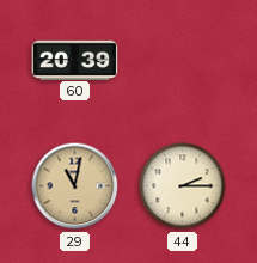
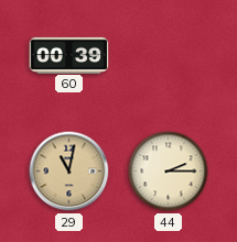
60: 20:39 -> 00:39
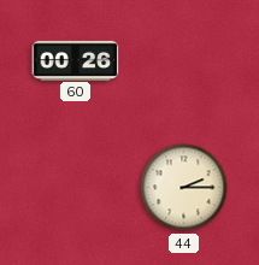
60: 00:39 -> 00:26
29: 11:02 -> none
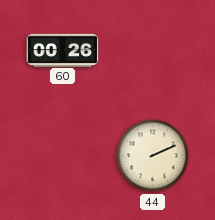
44: 2:15 -> 2:11
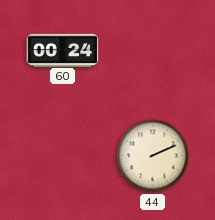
60: 00:26 -> 00:24
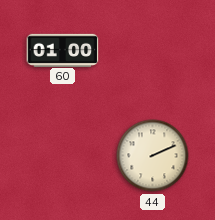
60: 00:24 -> 01:00
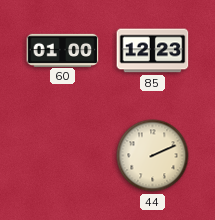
85: none -> 12:23
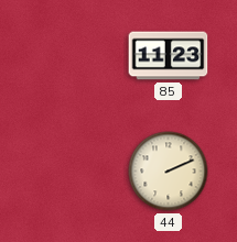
60: 01:00 -> none
85: 12:23 -> 11:23
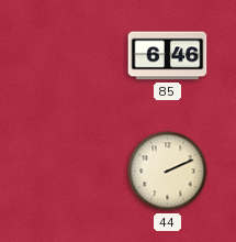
85: 11:23 -> 6:46
